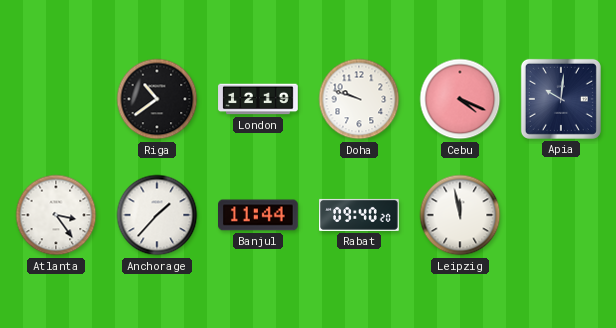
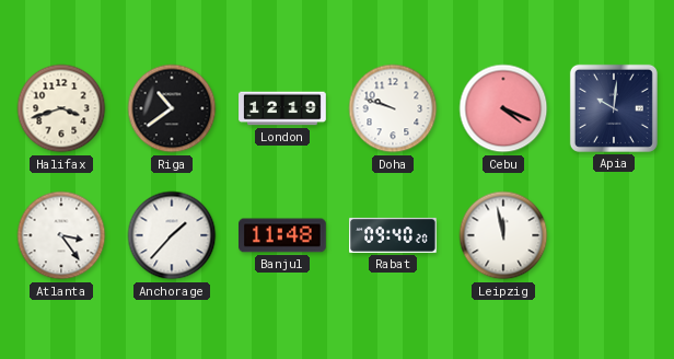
Halifax: none -> 3:42
Banjul: 11:44 -> 11:48
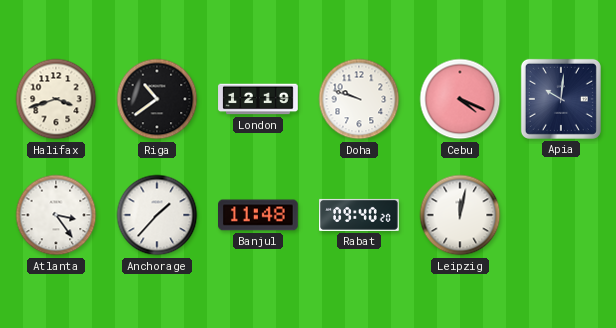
Leipzig: 11:58 -> 12:02
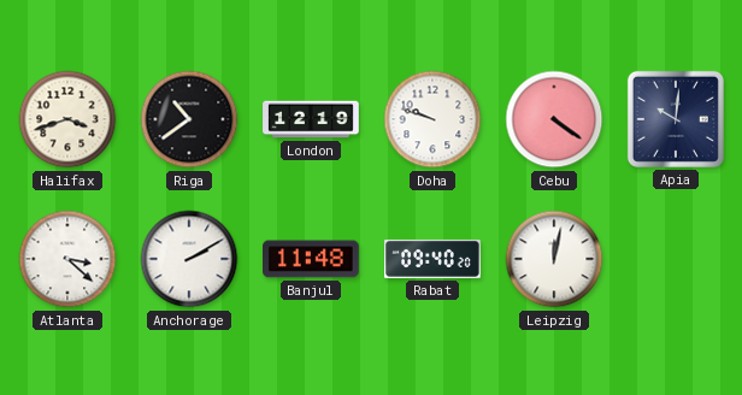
Cebu: 4:19 -> 4:21
Atlanta: 3:24 -> 3:22
Anchorage: 1:37 -> 2:10
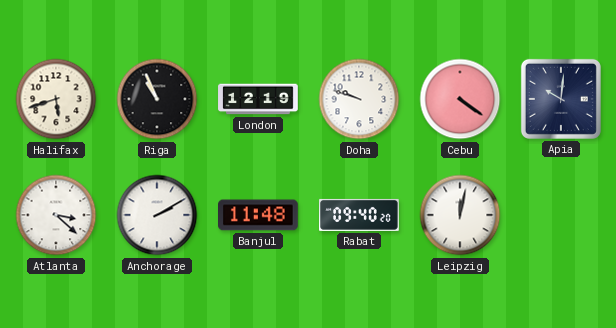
Halifax: 3:42 -> 5:42
Riga: 10:39 -> 10:56
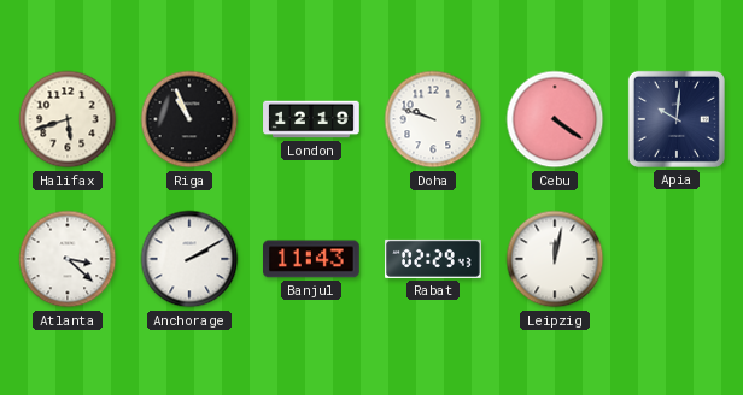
Banjul: 11:48 -> 11:43
Rabat: 09:40 -> 02:29
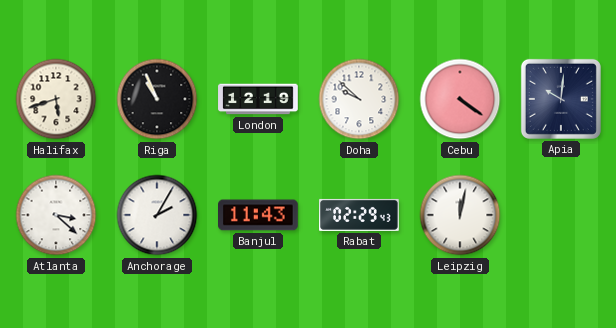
Doha: 9:48 -> 9:52
Anchorage: 2:10 -> 2:05
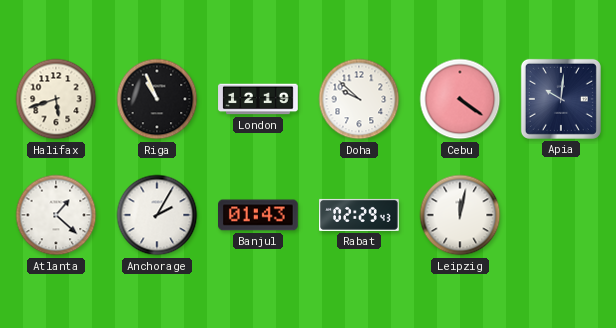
Atlanta: 3:22 -> 1:22
Banjul: 11:43 -> 01:43
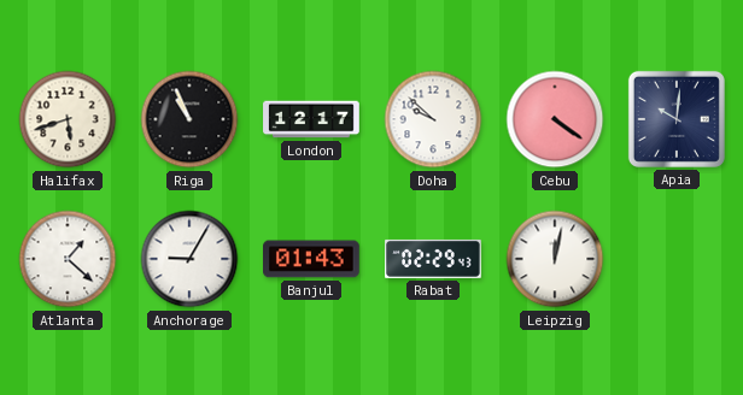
London: 12:19 -> 12:17
Anchorage: 2:05 -> 9:05
